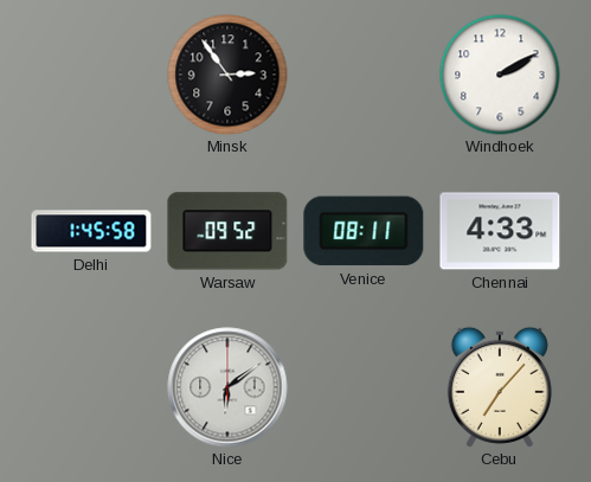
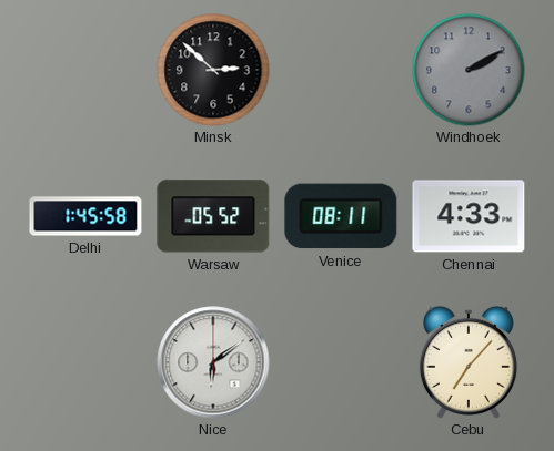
Minsk: 2:54 -> 2:52
Windhoek dial: white -> grey
Warsaw: 09:52 -> 05:52
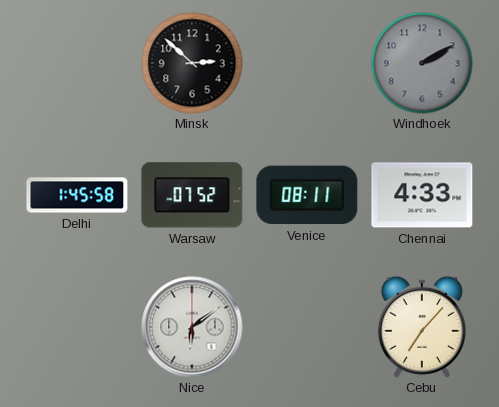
Warsaw: 05:52 -> 07:52
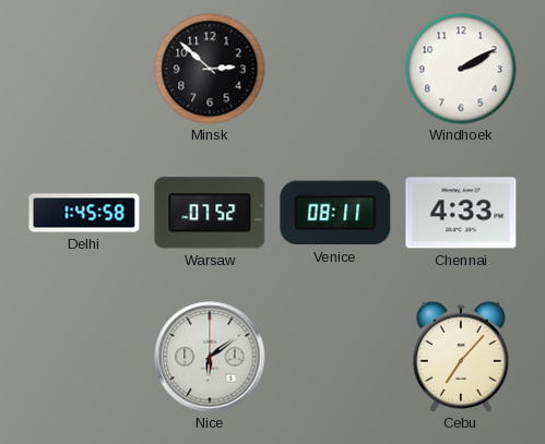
Windhoek dial: grey -> white
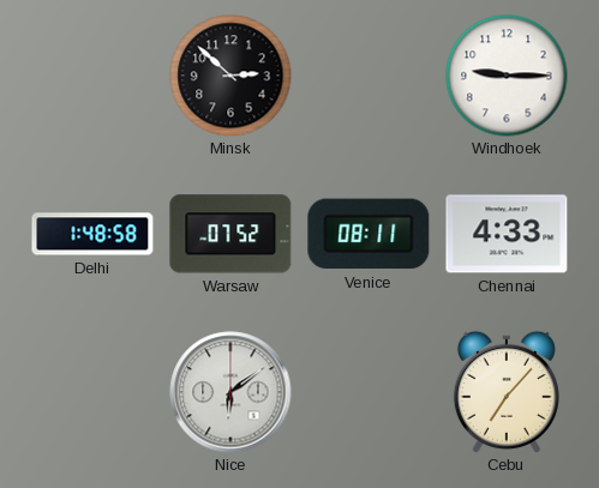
Windhoek: 2:10 -> 9:15
Delhi: 1:45 -> 1:48
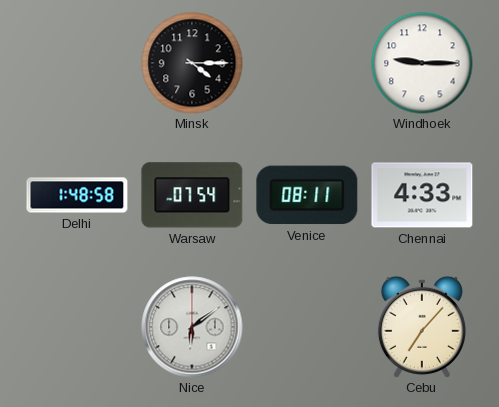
Minsk: 2:52 -> 4:15
Warsaw: 07:52 -> 07:54
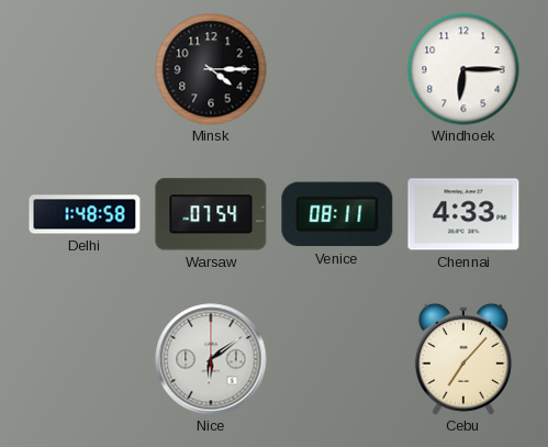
Windhoek: 9:15 -> 6:15
